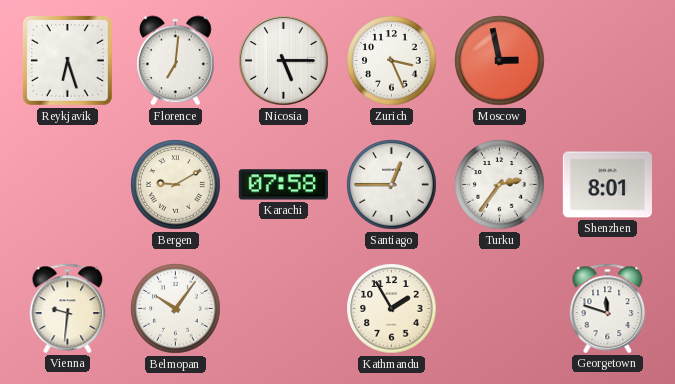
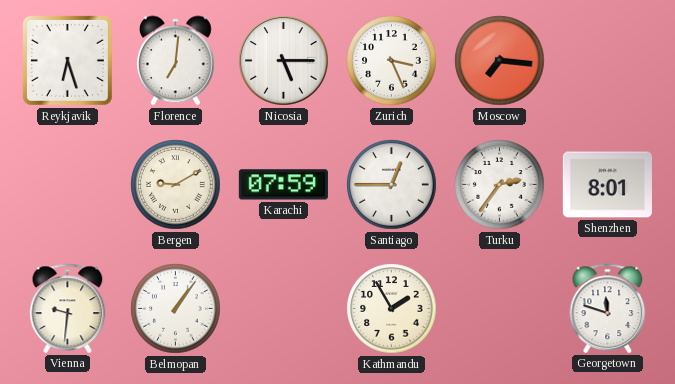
Moscow: 2:58 -> 7:16
Karachi: 07:58 -> 07:59
Belmopan: 10:06 -> 1:06
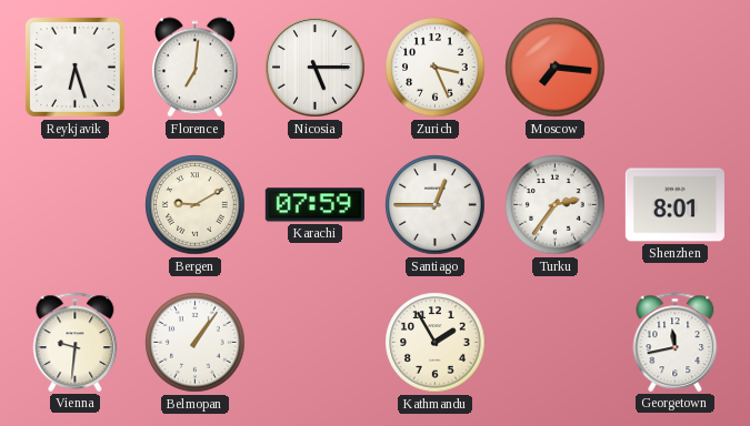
Georgetown: 11:48 -> 11:43
